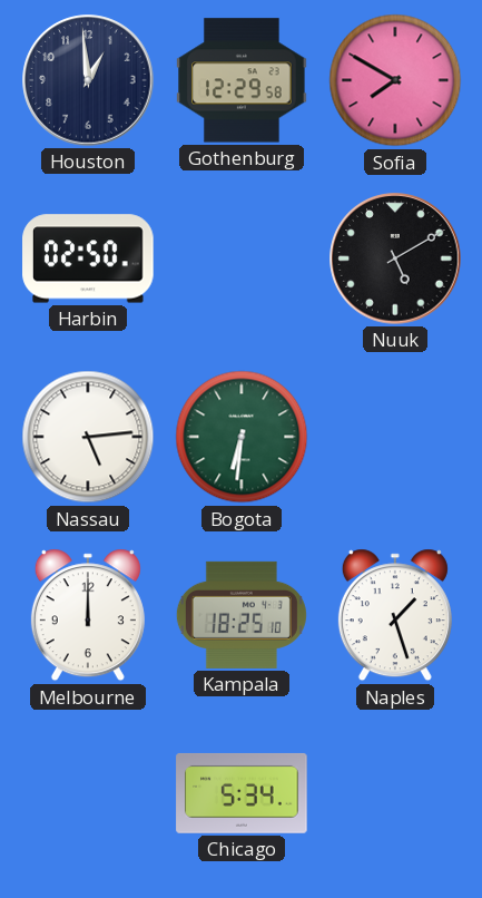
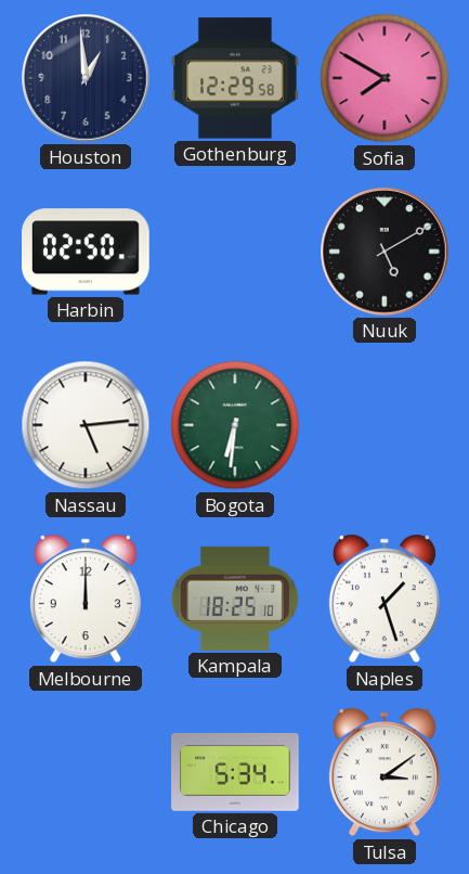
Tulsa: none -> 3:09
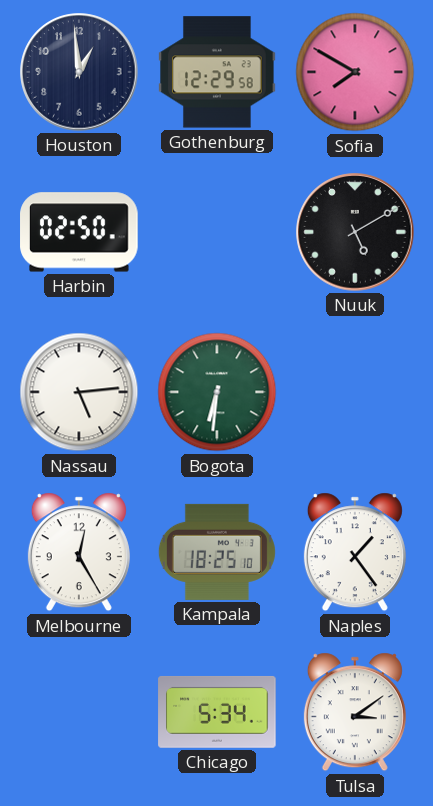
Melbourne: 12:00 -> 12:25
Naples: 1:27 -> 1:24
